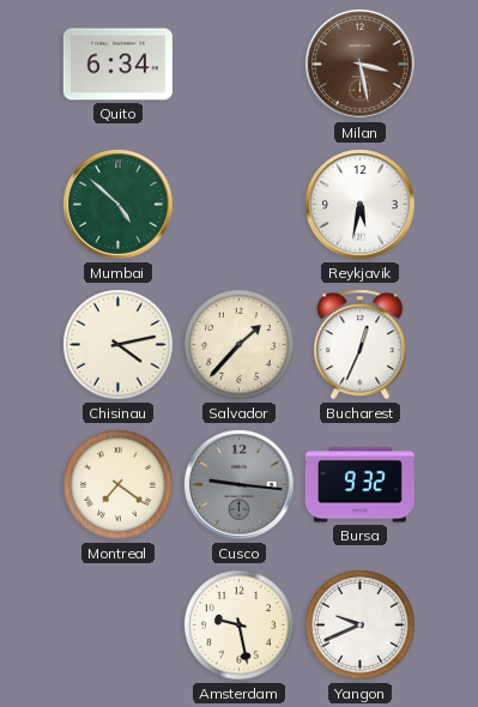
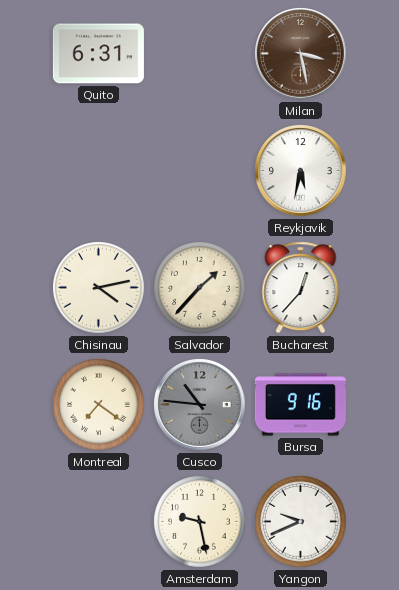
Quito: 6:34 -> 6:31
Mumbai: 4:52 -> none
Bucharest: 12:34 -> 12:37
Cusco: 9:16 -> 10:46
Bursa: 9:32 -> 9:16
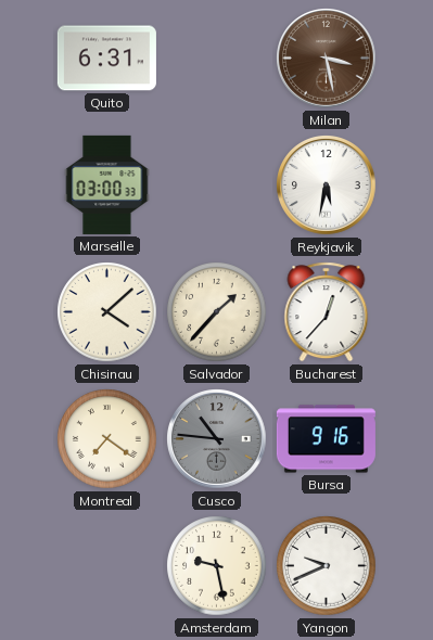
Marseille: none -> 03:00
Chisinau: 4:13 -> 4:08
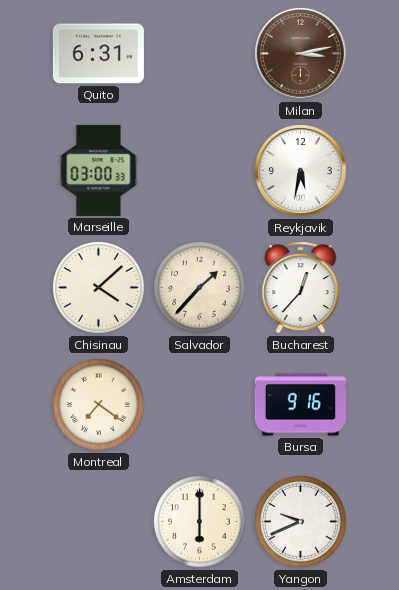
Milan: 3:28 -> 3:13
Cusco: 10:46 -> none
Amsterdam: 9:28 -> 6:00
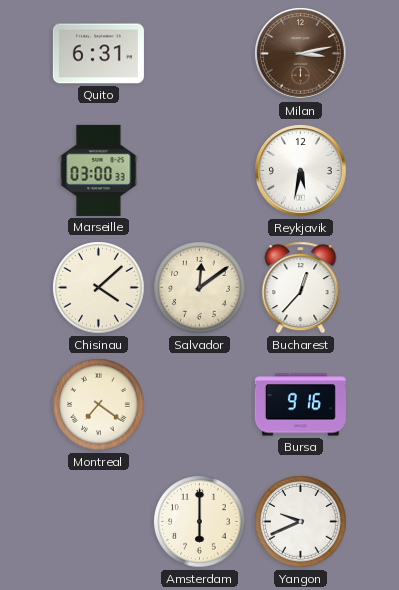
Salvador: 1:37 -> 12:09
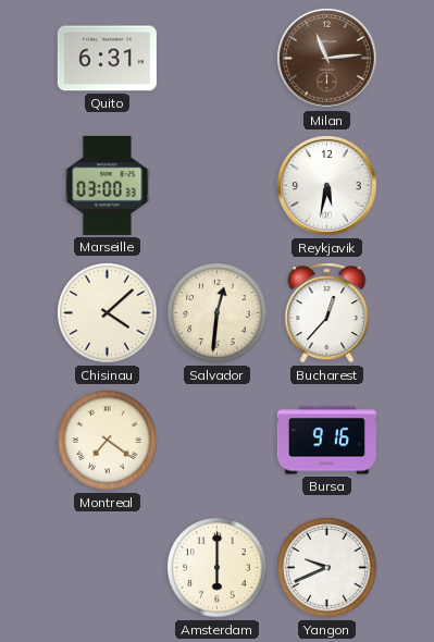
Milan: 3:13 -> 11:14
Salvador: 12:09 -> 12:31
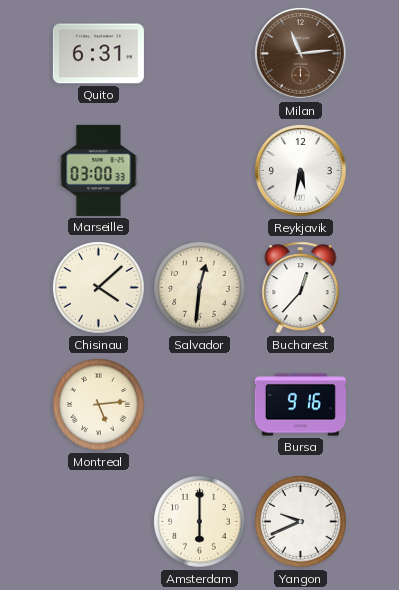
Montreal: 7:21 -> 5:14
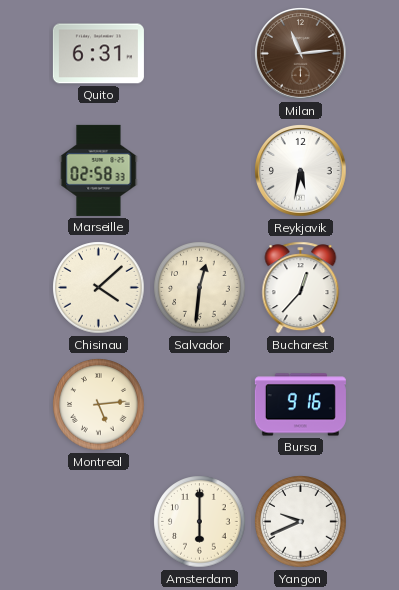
Marseille: 03:00 -> 02:58
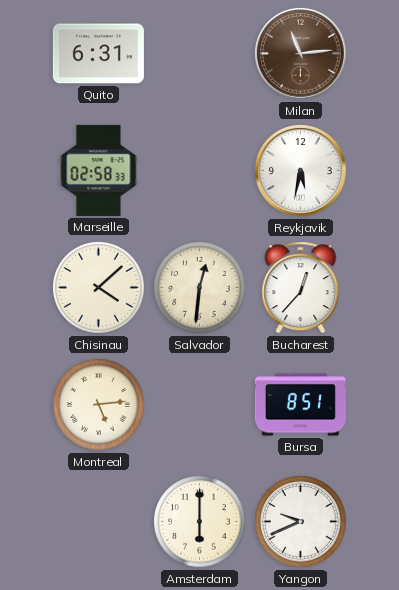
Bursa: 9:16 -> 8:51
